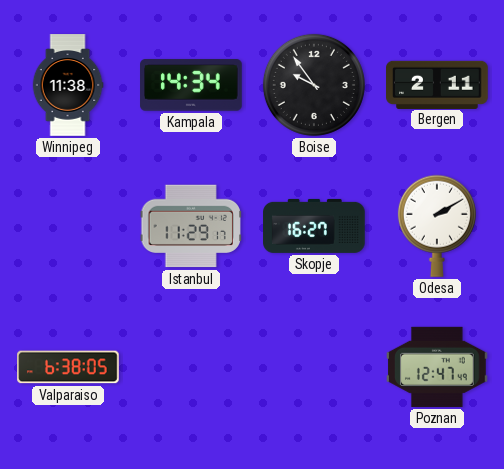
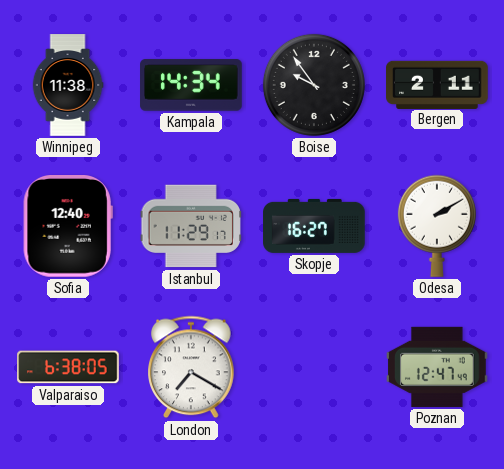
Sofia: none -> 12:40
London: none -> 7:20
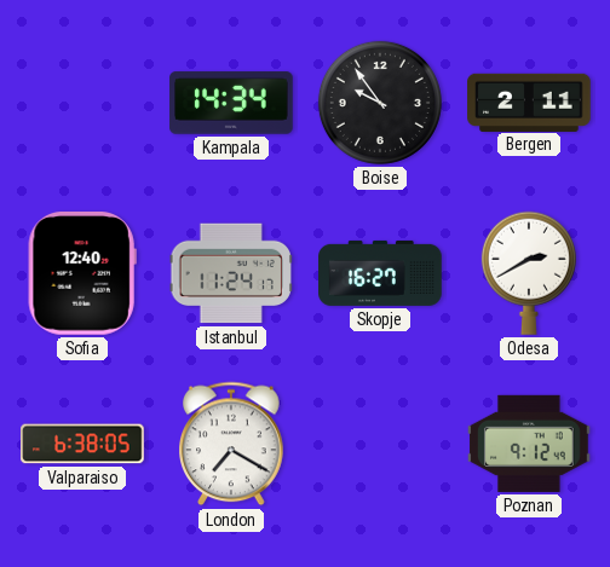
Winnipeg: 11:38 -> none
Istanbul: 11:29 -> 11:24
Odesa: 2:10 -> 2:40
Poznan: 12:47 -> 9:12
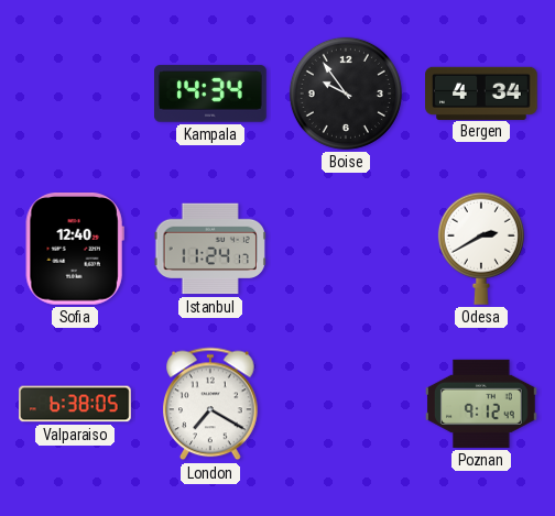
Bergen: 2:11 -> 4:34
Skopje: 16:27 -> none
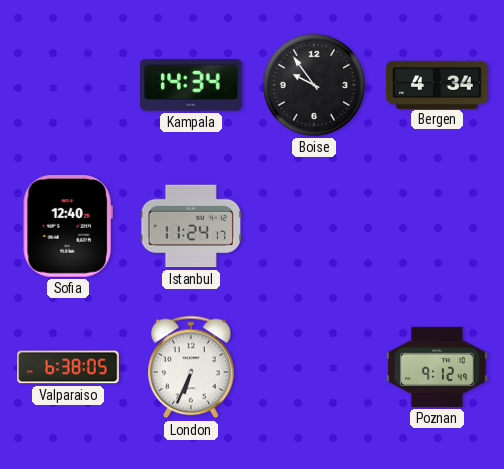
Odesa: 2:40 -> none
London: 7:20 -> 6:34
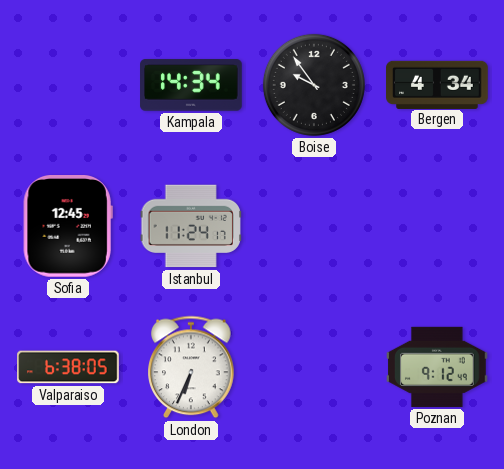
Sofia: 12:40 -> 12:45
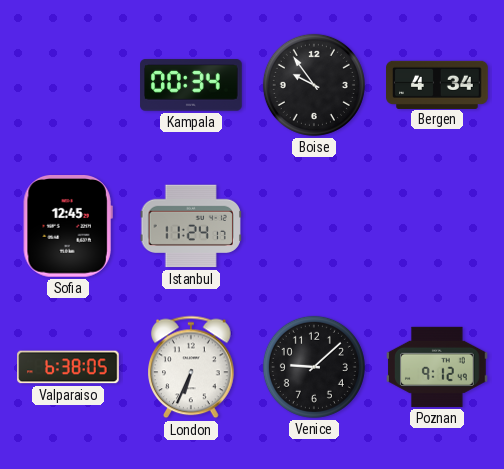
Kampala: 14:34 -> 00:34
Venice: none -> 9:08
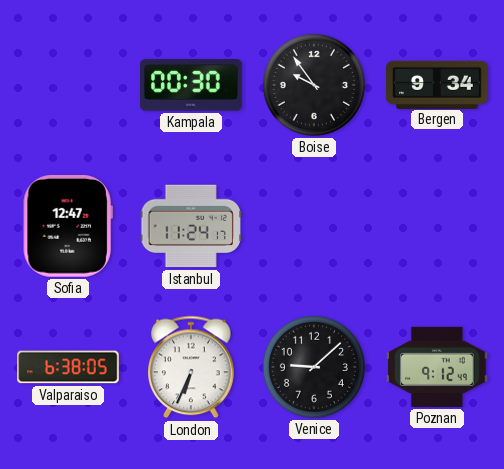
Kampala: 00:34 -> 00:30
Bergen: 4:34 -> 9:34
Sofia: 12:45 -> 12:47
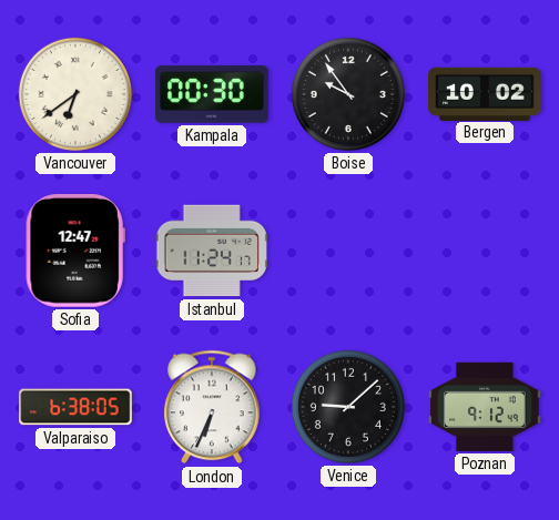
Vancouver: none -> 6:39
Bergen: 9:34 -> 10:02
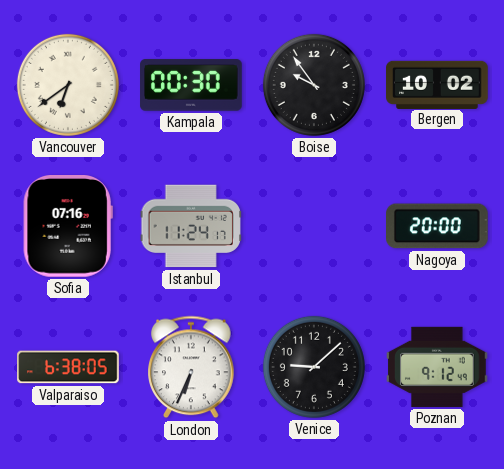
Sofia: 12:47 -> 07:16
Nagoya: none -> 20:00
